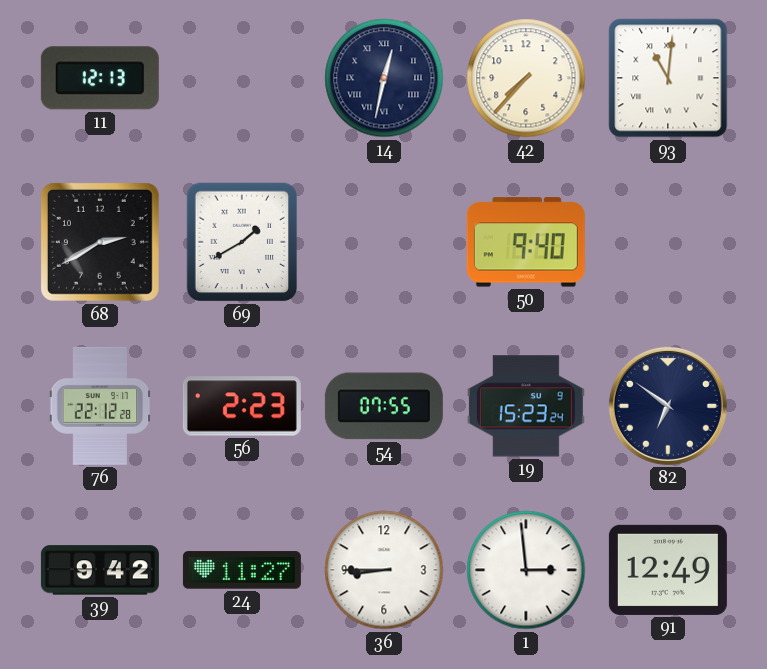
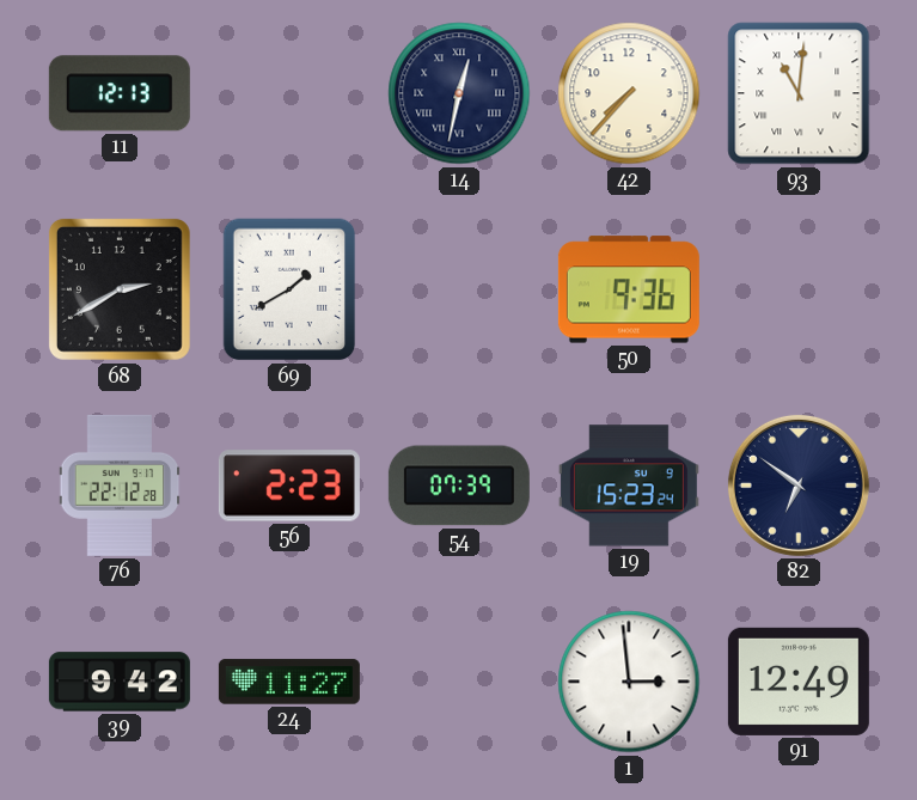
50: 9:40 -> 9:36
54: 07:55 -> 07:39
36: 8:45 -> none
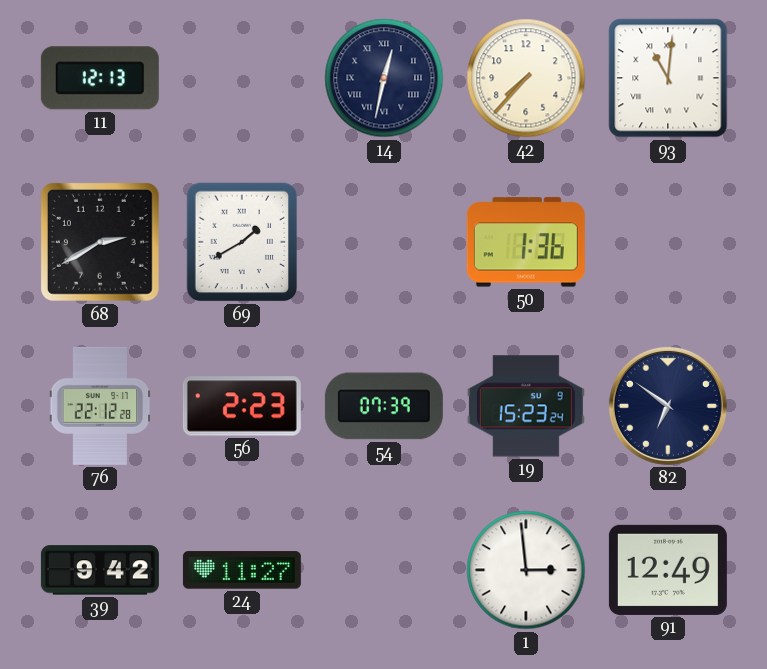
50: 9:36 -> 1:36
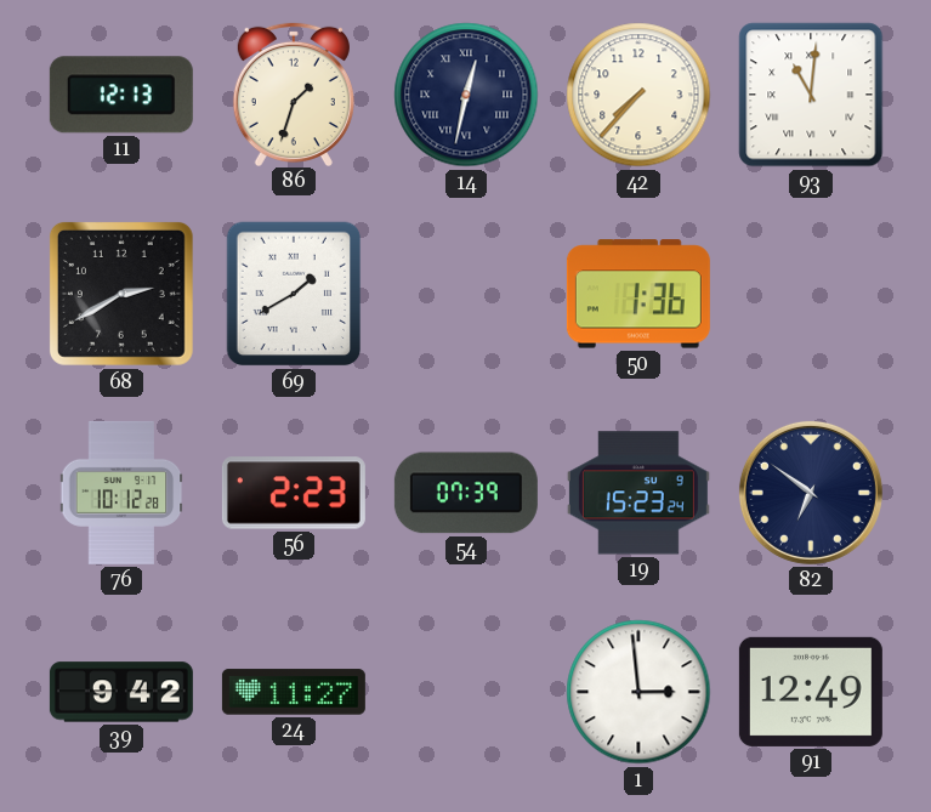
86: none -> 1:33
76: 22:12 -> 10:12
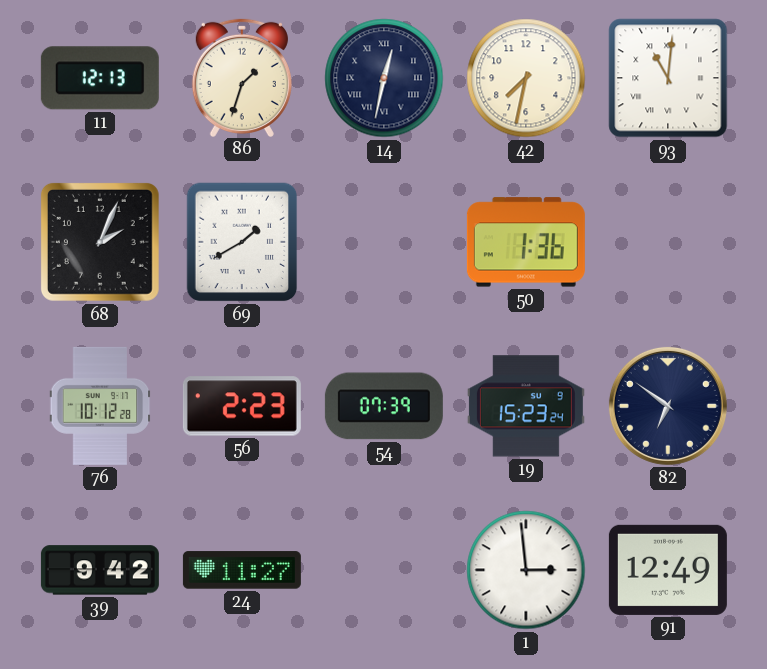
42: 7:37 -> 7:32
68: 2:40 -> 2:04
